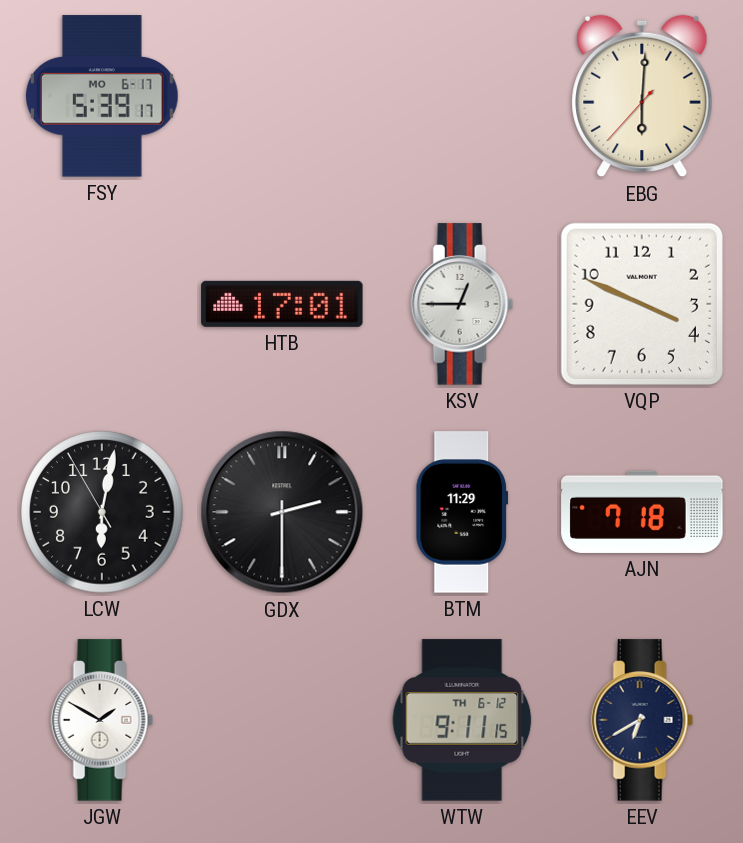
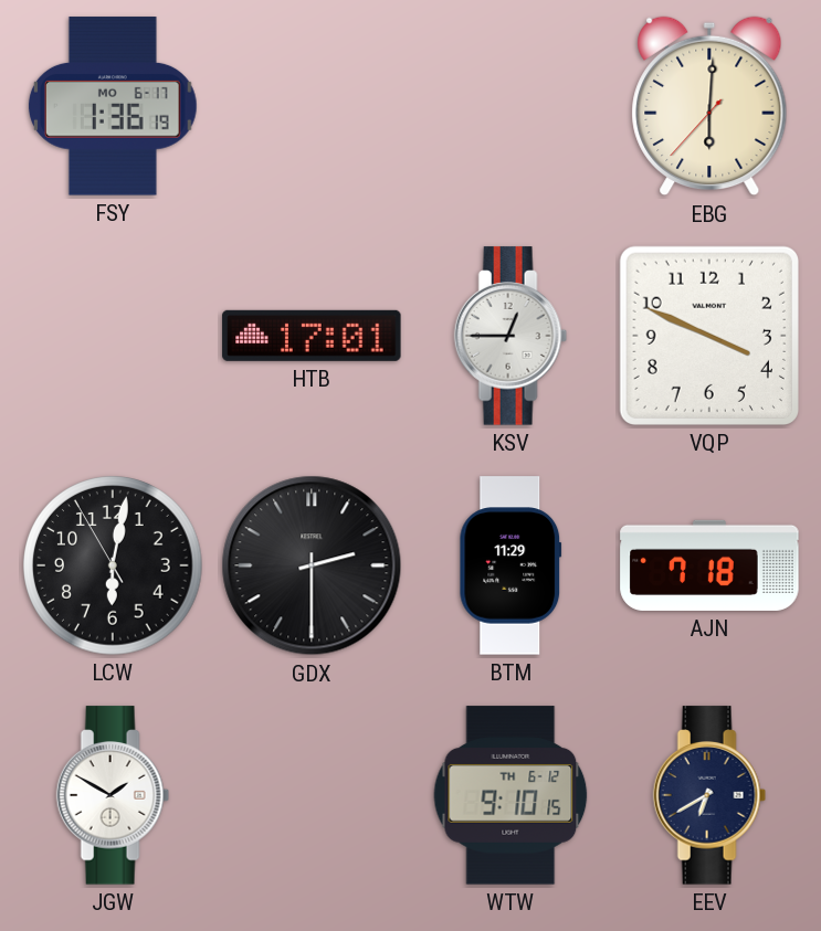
FSY: 5:39 -> 1:36
WTW: 9:11 -> 9:10
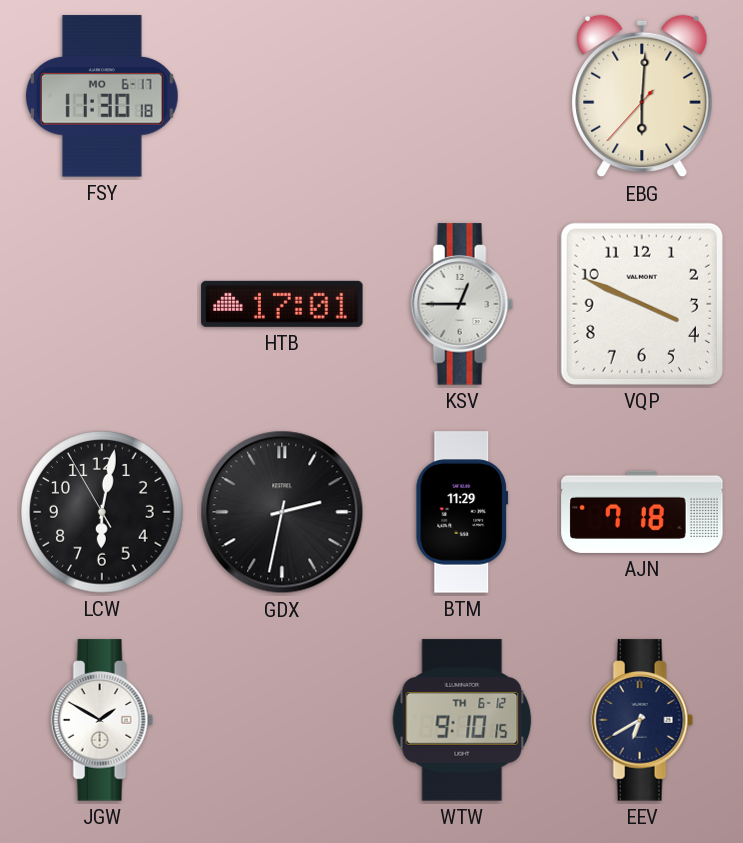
FSY: 1:36 -> 11:30
GDX: 2:30 -> 2:32
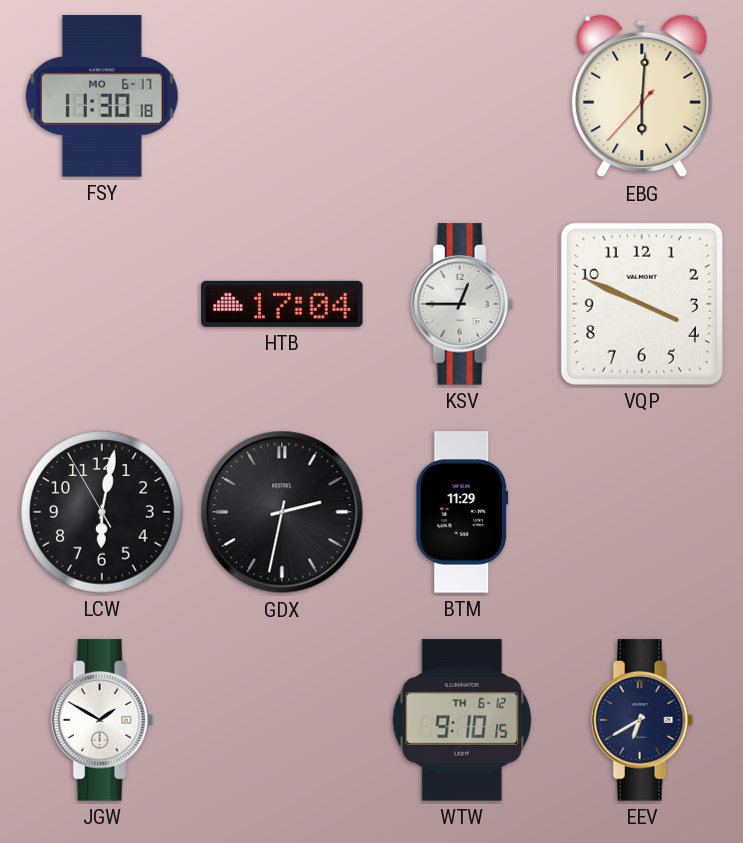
HTB: 17:01 -> 17:04
AJN: 7:18 -> none
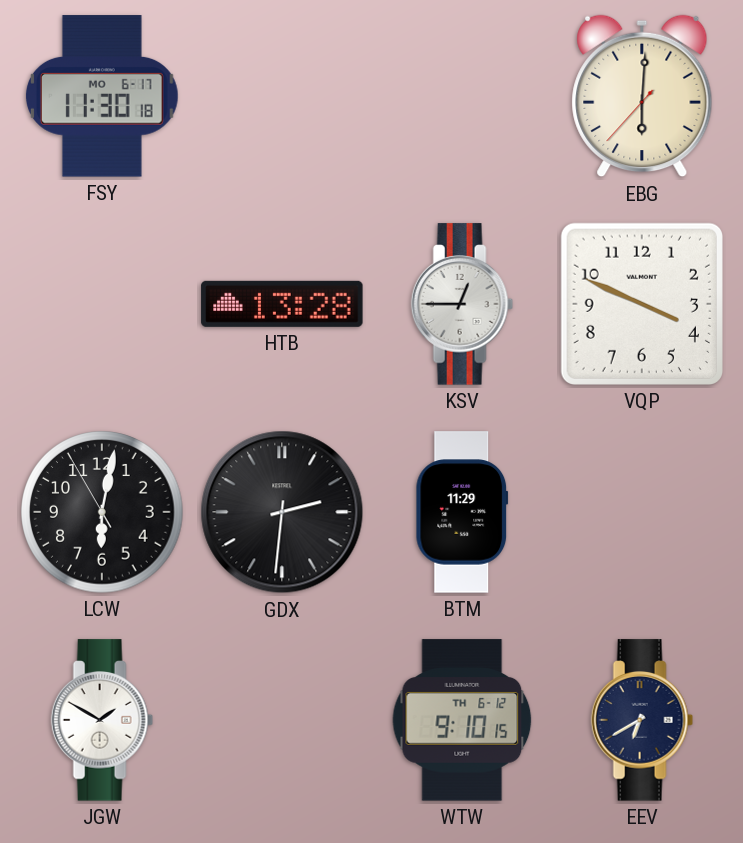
HTB: 17:04 -> 13:28
GDX: 2:32 -> 2:31
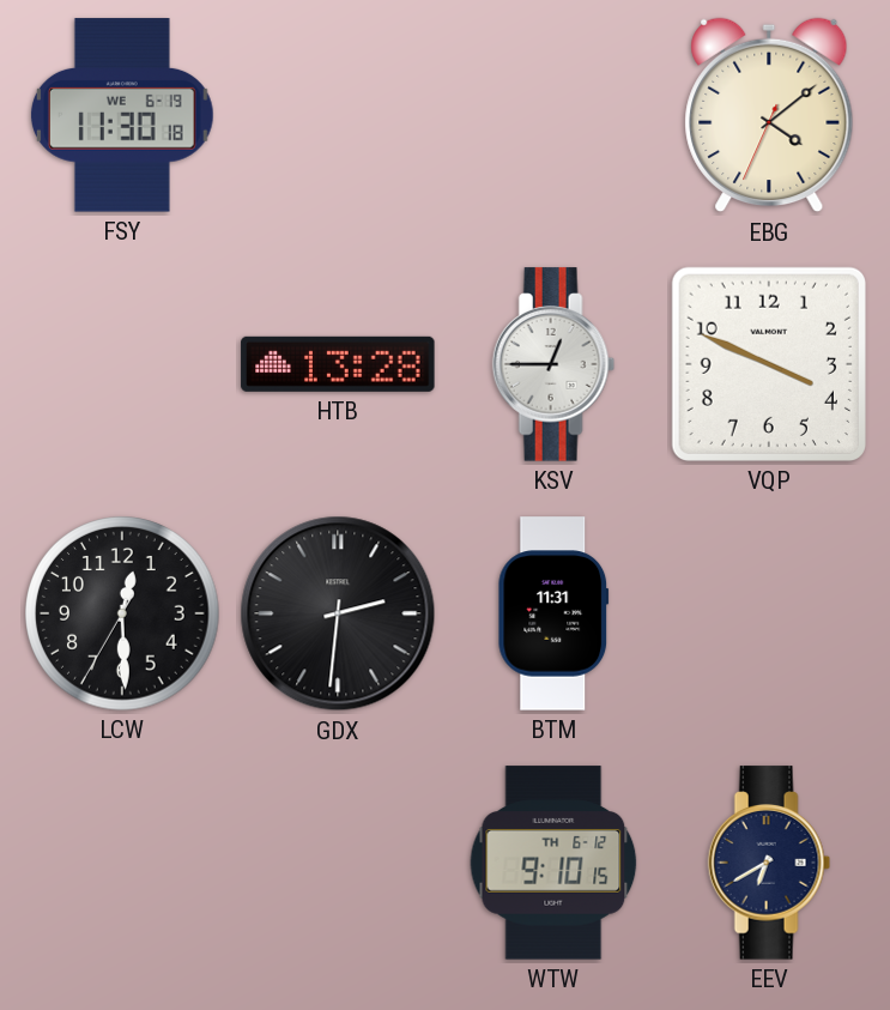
FSY date: MO 6-17 -> WE 6-19
EBG: 6:00 -> 4:08
LCW: 6:01 -> 12:29
BTM: 11:29 -> 11:31
JGW: 1:50 -> none
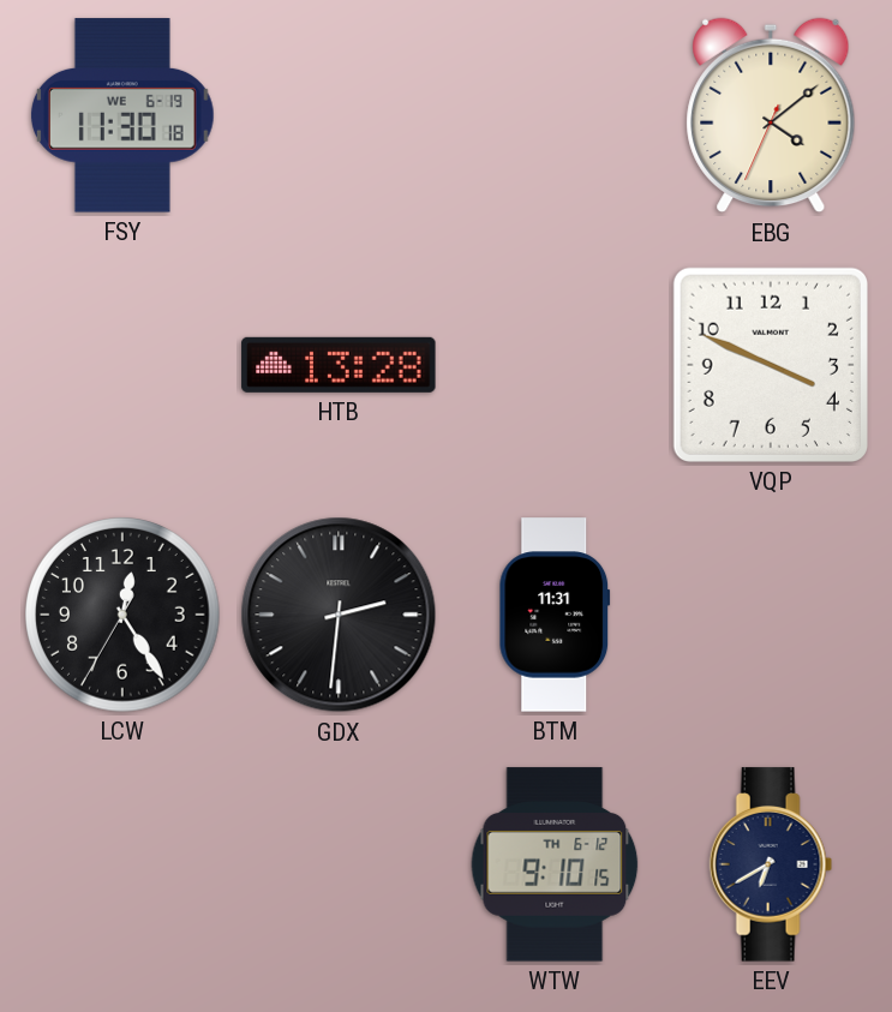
KSV: 12:45 -> none
LCW: 12:29 -> 12:24
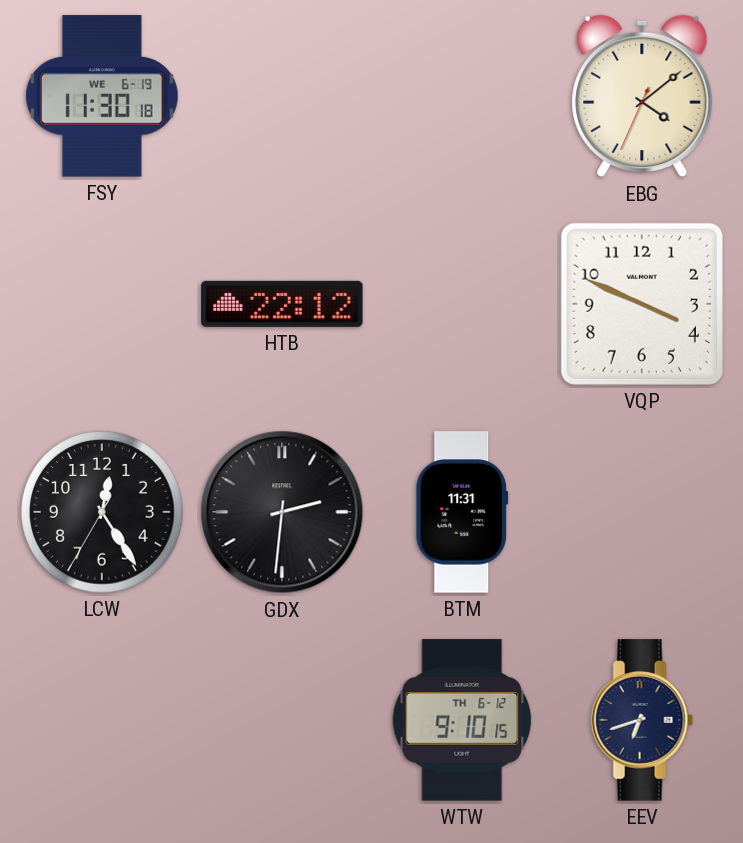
HTB: 13:28 -> 22:12
EEV: 6:40 -> 6:42
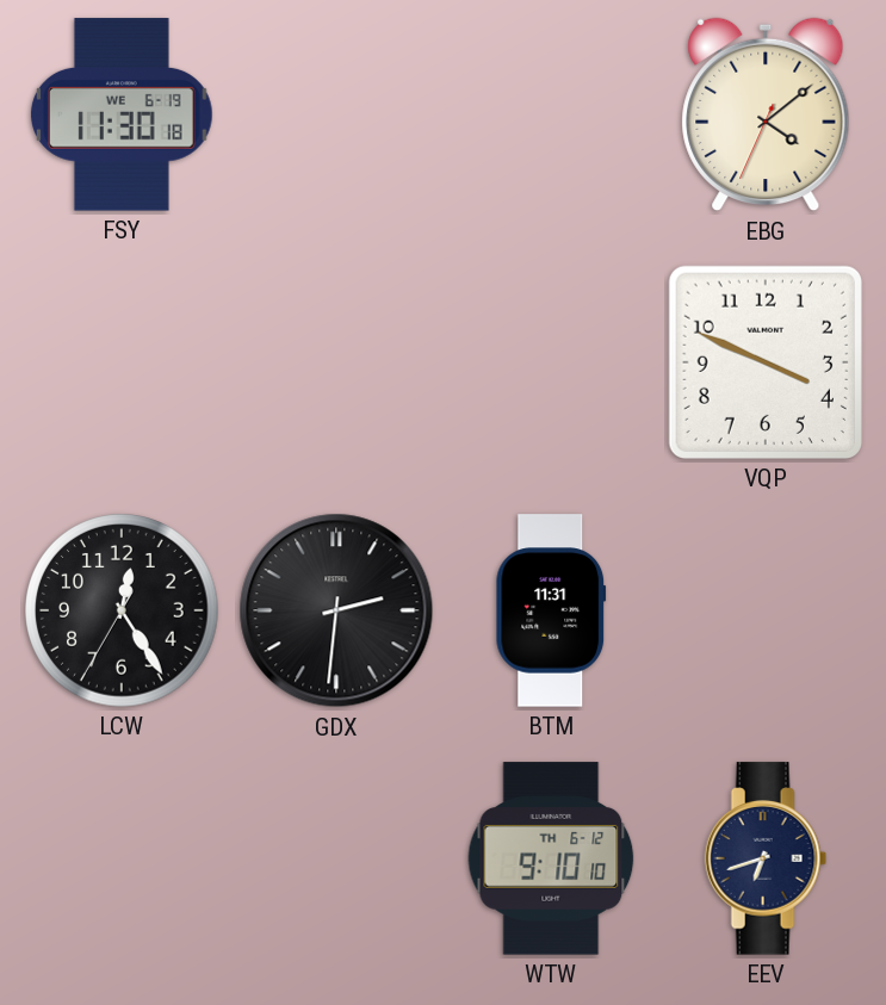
HTB: 22:12 -> none
WTW: 9:10:15 -> 9:10:10
